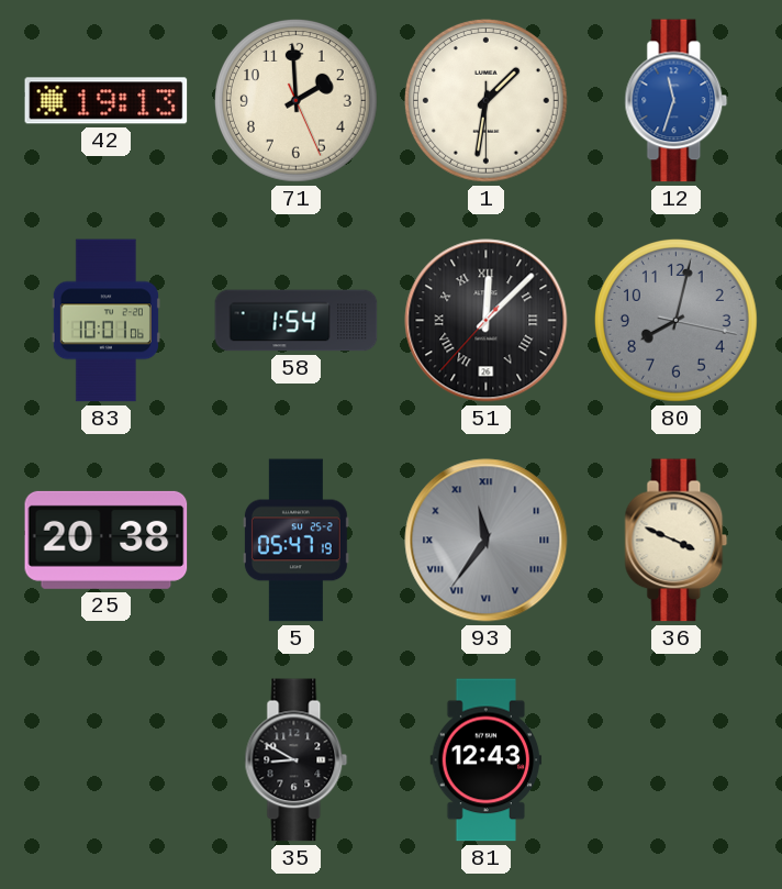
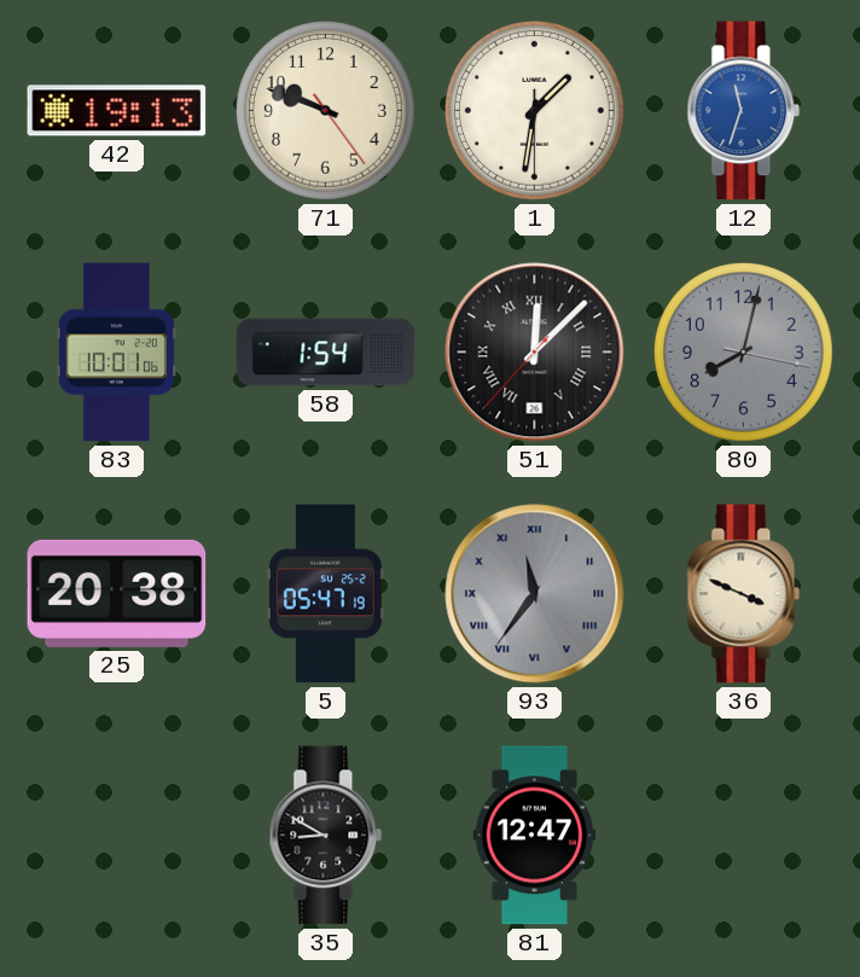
71: 1:59 -> 9:48
81: 12:43 -> 12:47
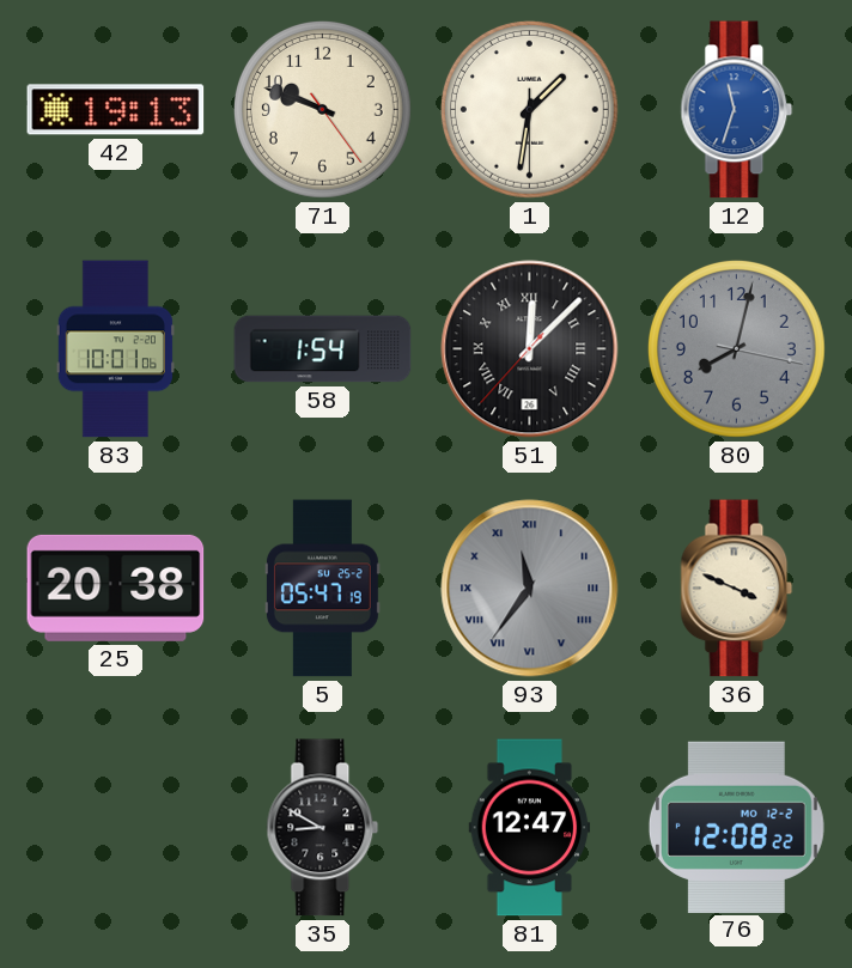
76: none -> 12:08
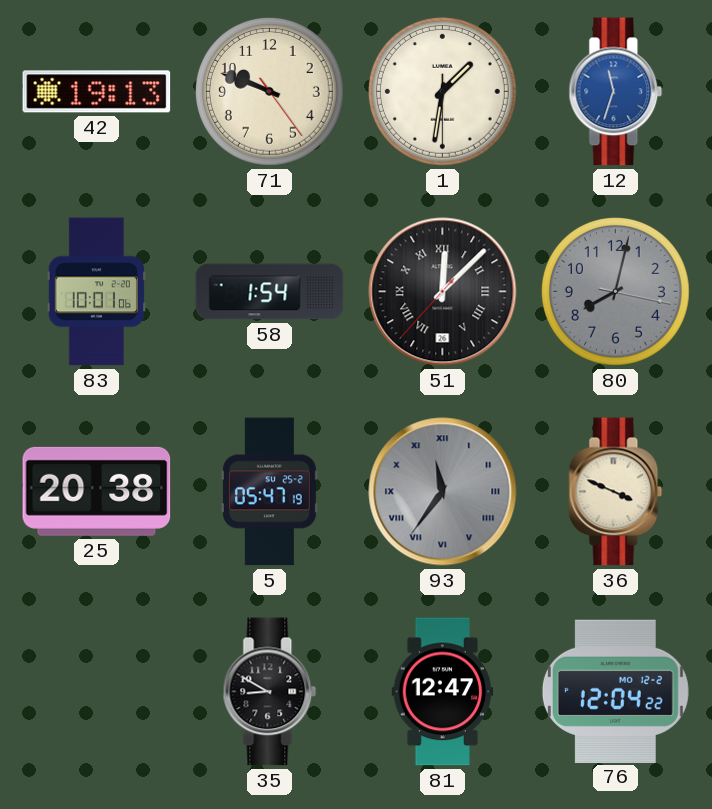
76: 12:08 -> 12:04
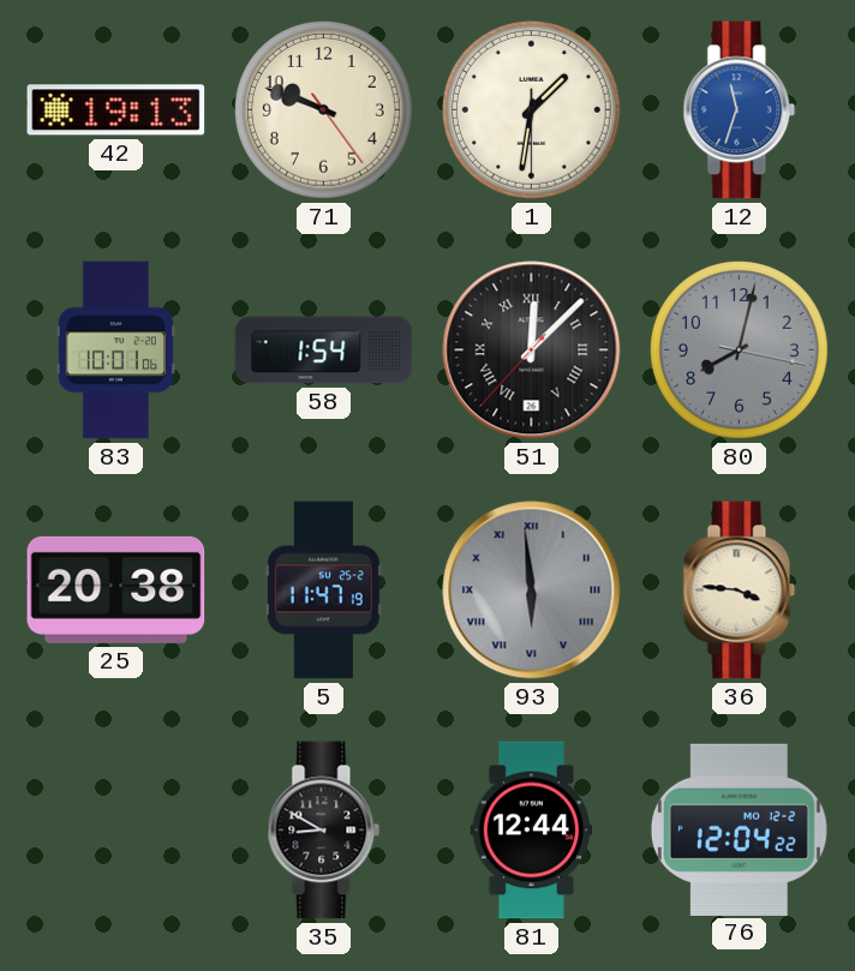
5: 05:47 -> 11:47
93: 11:36 -> 5:59
36: 3:49 -> 3:46
81: 12:47 -> 12:44
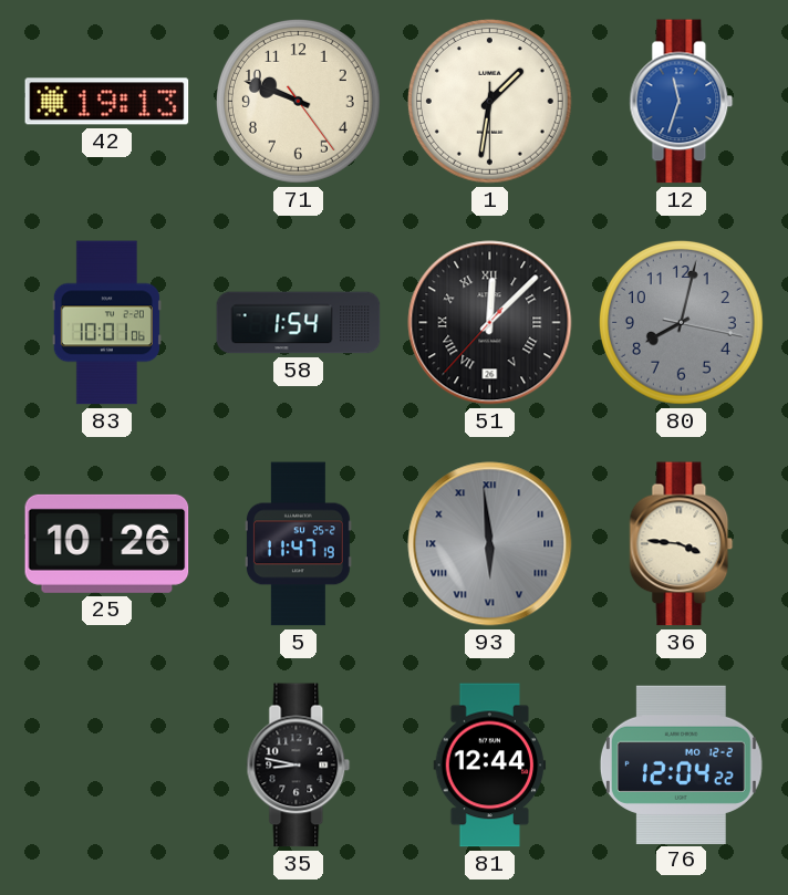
25: 20:38 -> 10:26
35: 8:50 -> 8:47
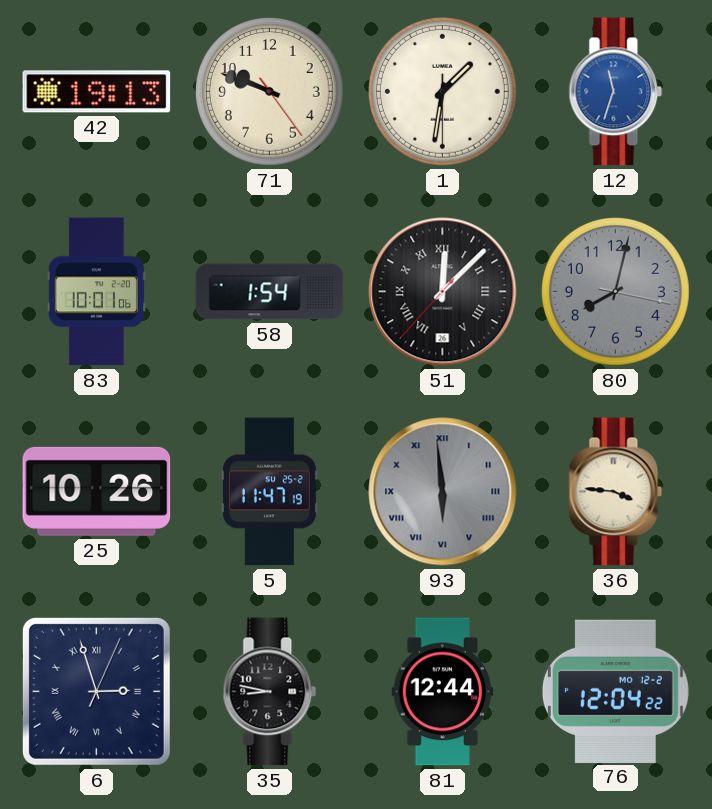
6: none -> 2:57
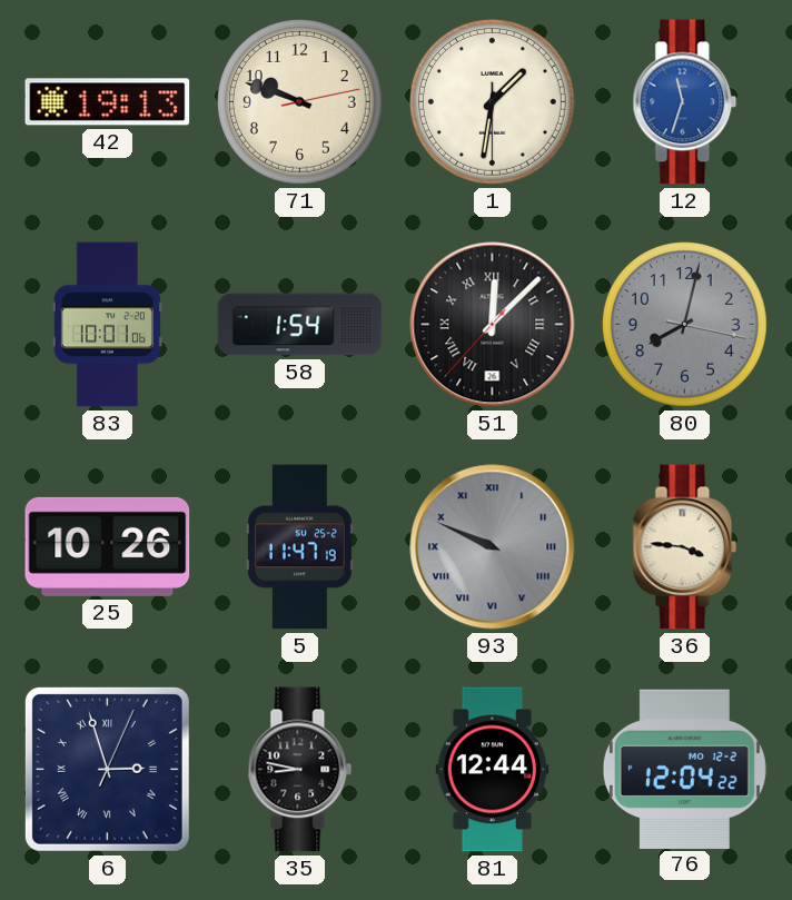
71: 9:48:24 -> 9:48:13
93: 5:59 -> 9:49
